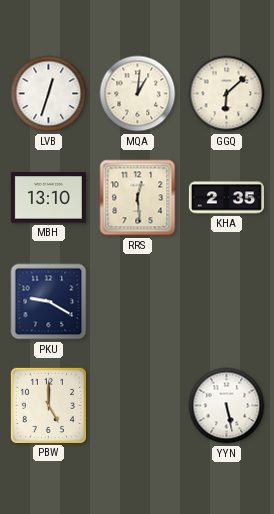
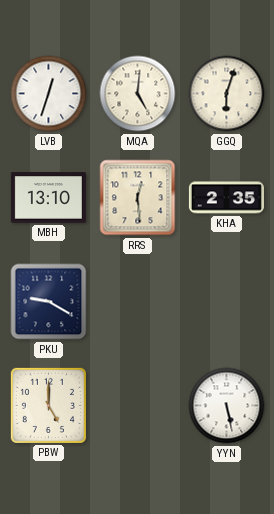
MQA: 1:01 -> 5:01
GGQ: 6:08 -> 6:03
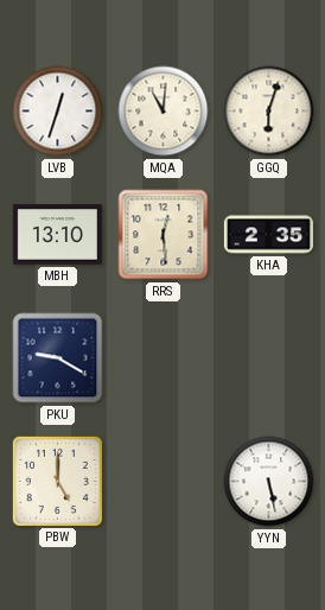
MQA: 5:01 -> 11:01
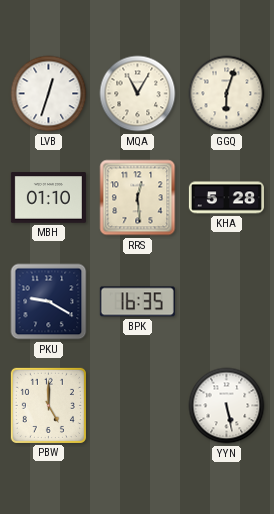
MQA: 11:01 -> 11:05
MBH: 13:10 -> 01:10
KHA: 2:35 -> 5:28
BPK: none -> 16:35
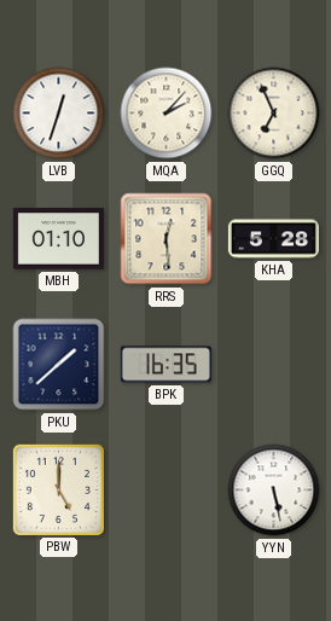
MQA: 11:05 -> 2:07
GGQ: 6:03 -> 6:56
PKU: 9:20 -> 1:38
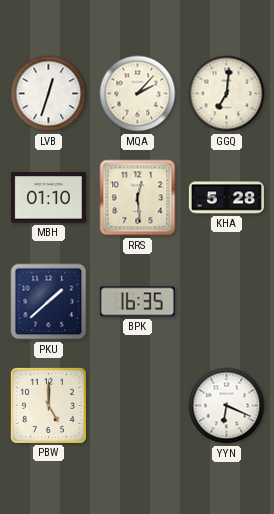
GGQ: 6:56 -> 7:01
YYN: 5:28 -> 6:19
